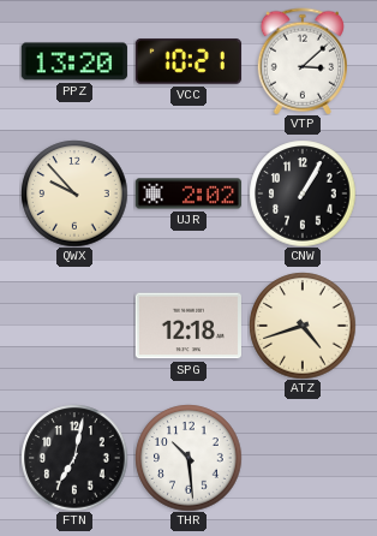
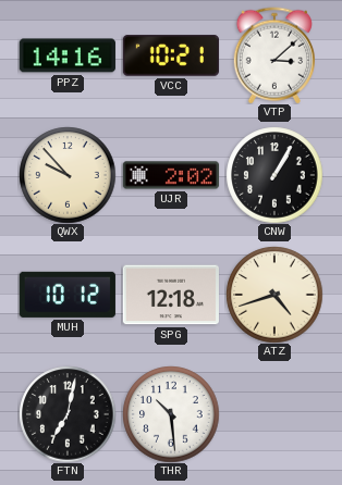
PPZ: 13:20 -> 14:16
MUH: none -> 10:12
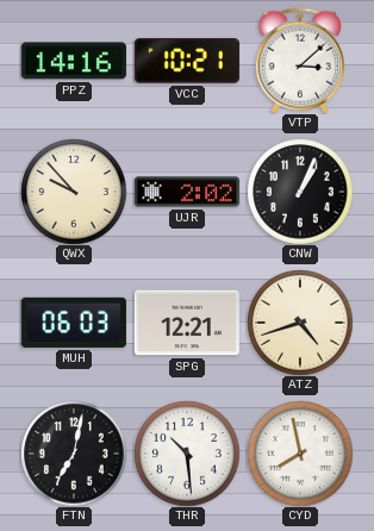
CNW: 1:05 -> 1:04
MUH: 10:12 -> 06:03
SPG: 12:18 -> 12:21
CYD: none -> 7:58
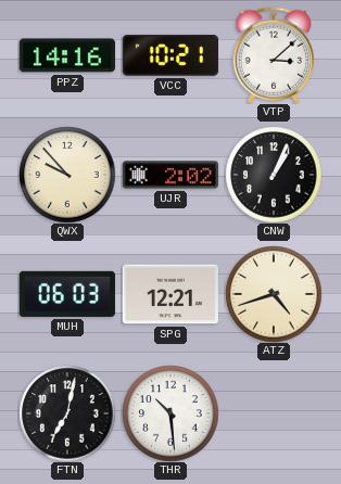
CYD: 7:58 -> none
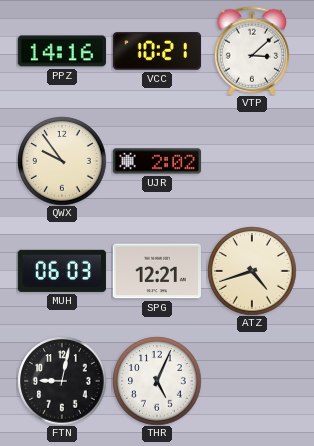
QWX: 9:53 -> 9:54
CNW: 1:04 -> none
FTN: 7:02 -> 9:02
THR: 10:29 -> 5:04
